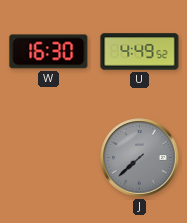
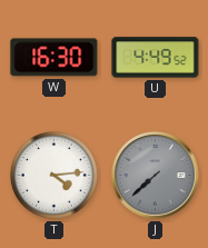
T: none -> 4:14
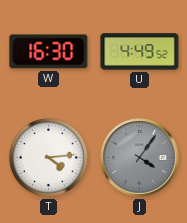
J: 7:38 -> 4:06
